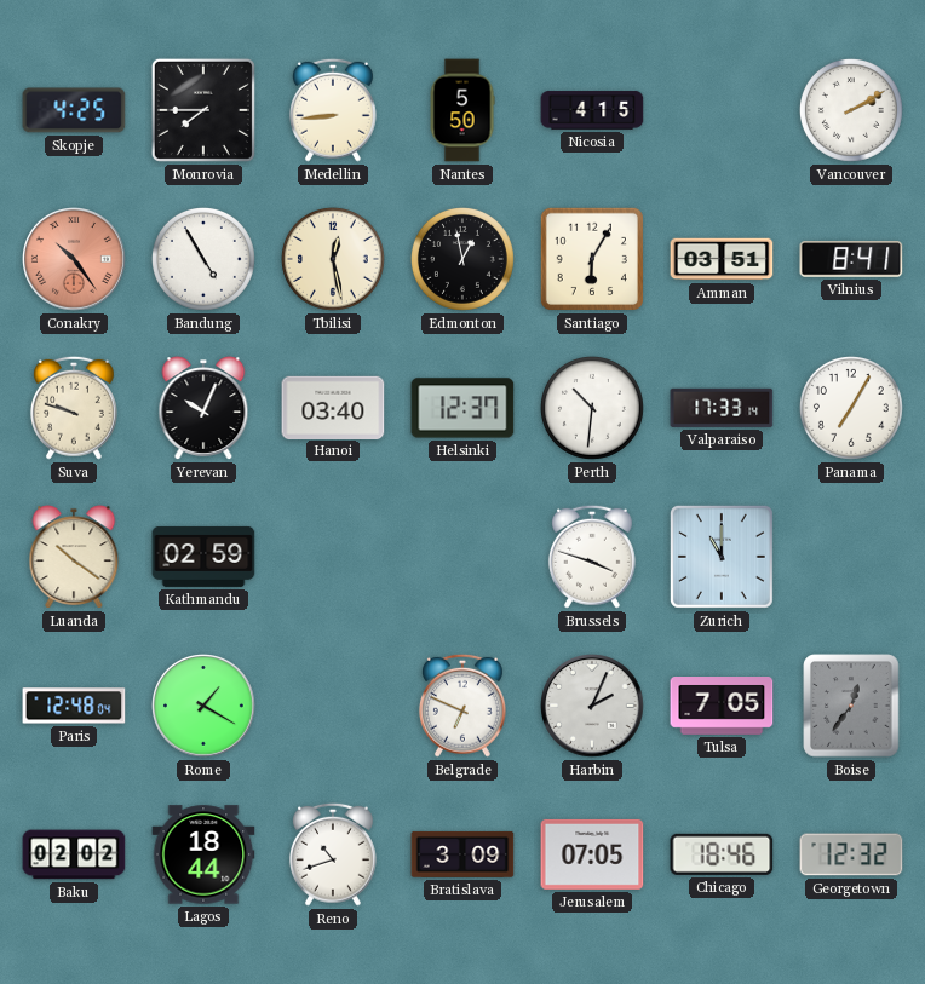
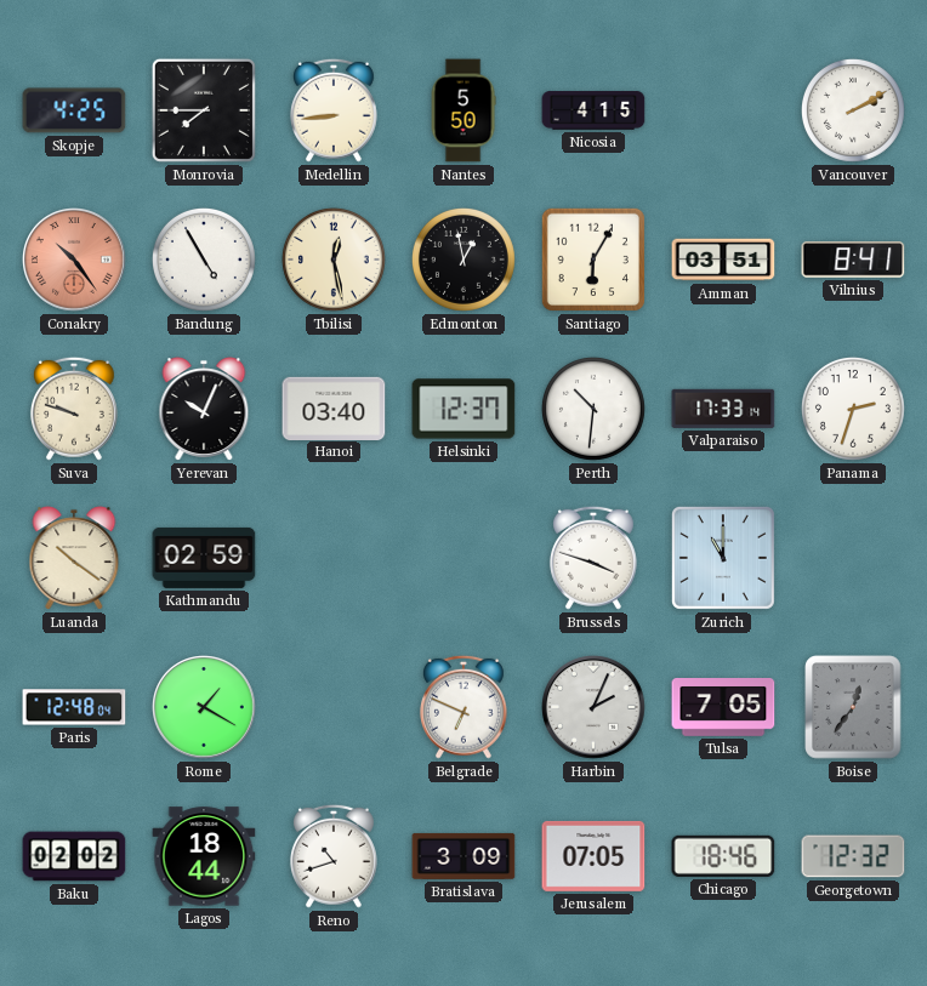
Panama: 7:05 -> 2:33
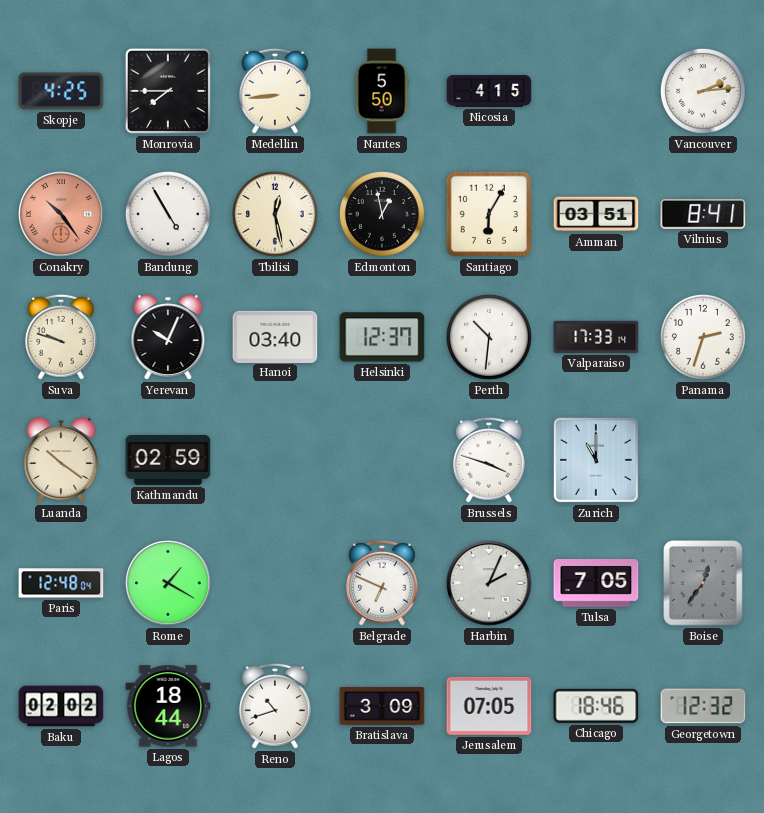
Vancouver: 2:10 -> 2:14
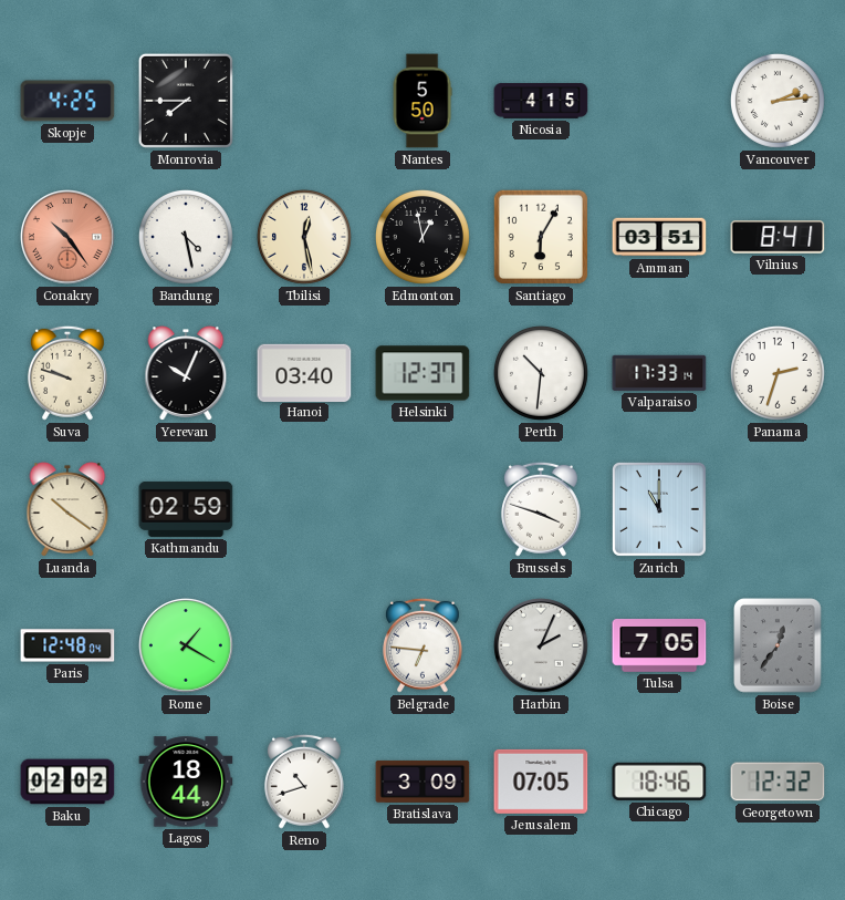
Medellin: 8:44 -> none
Bandung: 4:55 -> 4:28
Belgrade: 6:49 -> 6:46
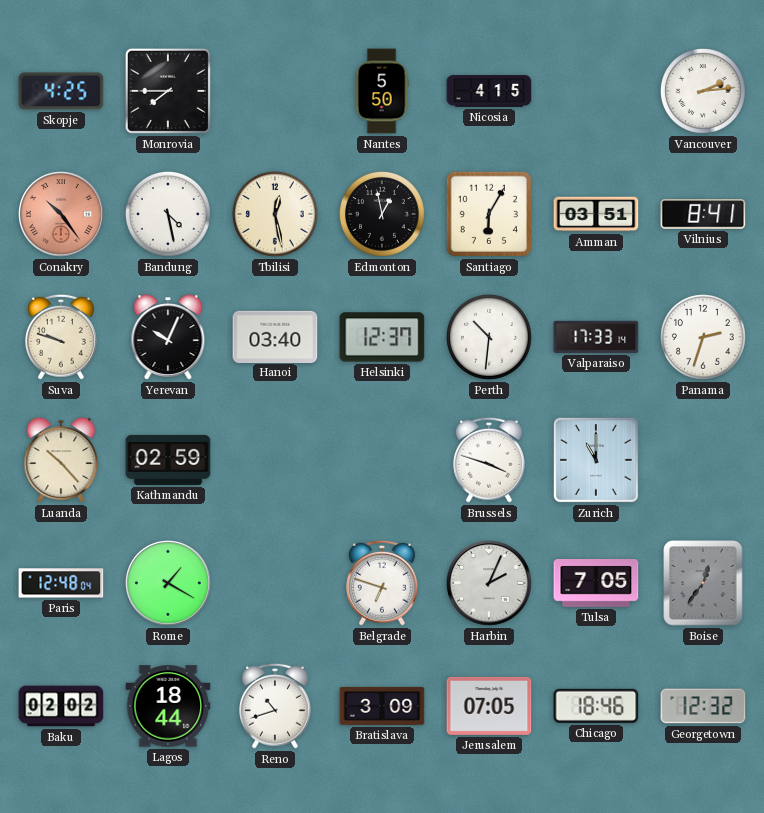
Luanda: 10:21 -> 10:23
Belgrade: 6:46 -> 6:48
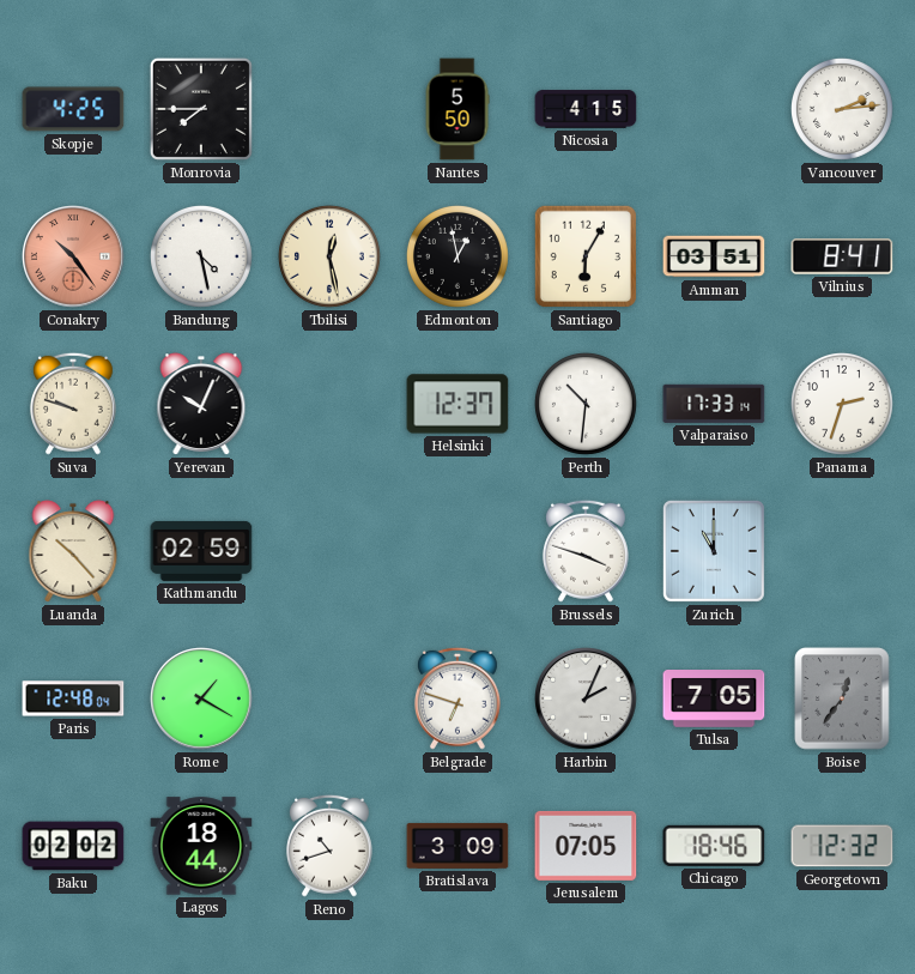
Hanoi: 03:40 -> none
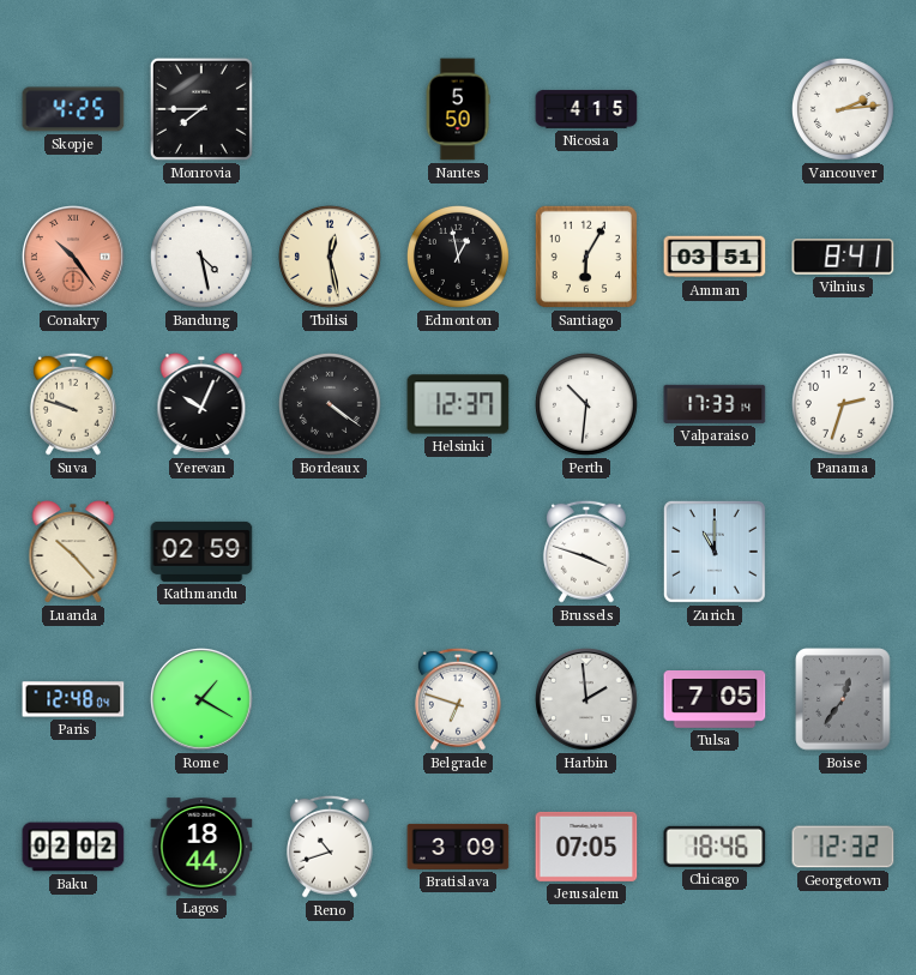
Bordeaux: none -> 4:21
Harbin: 2:04 -> 1:59
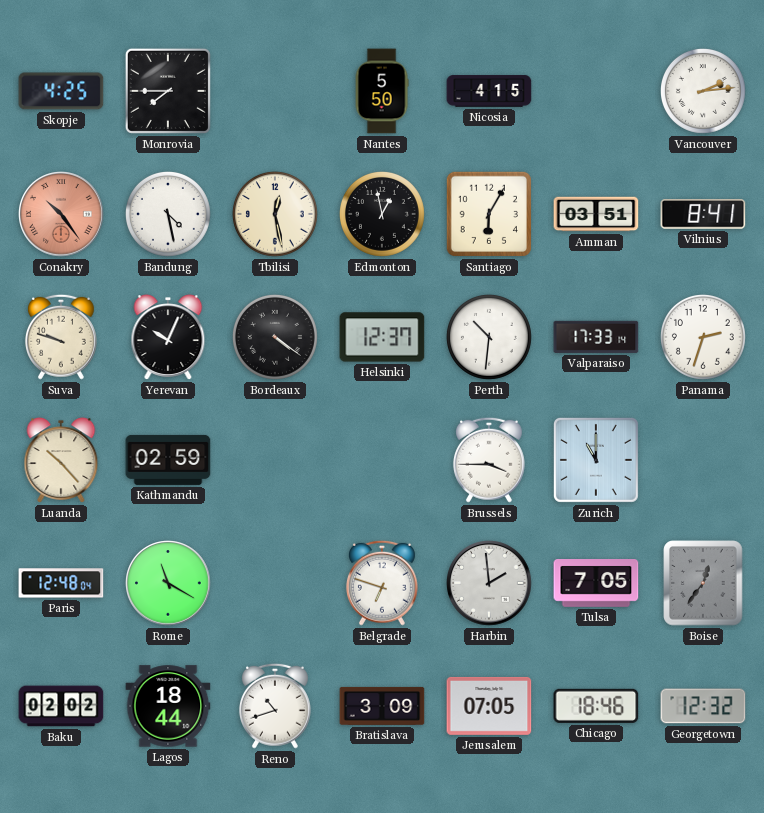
Brussels: 3:48 -> 3:45
Rome: 1:20 -> 11:20
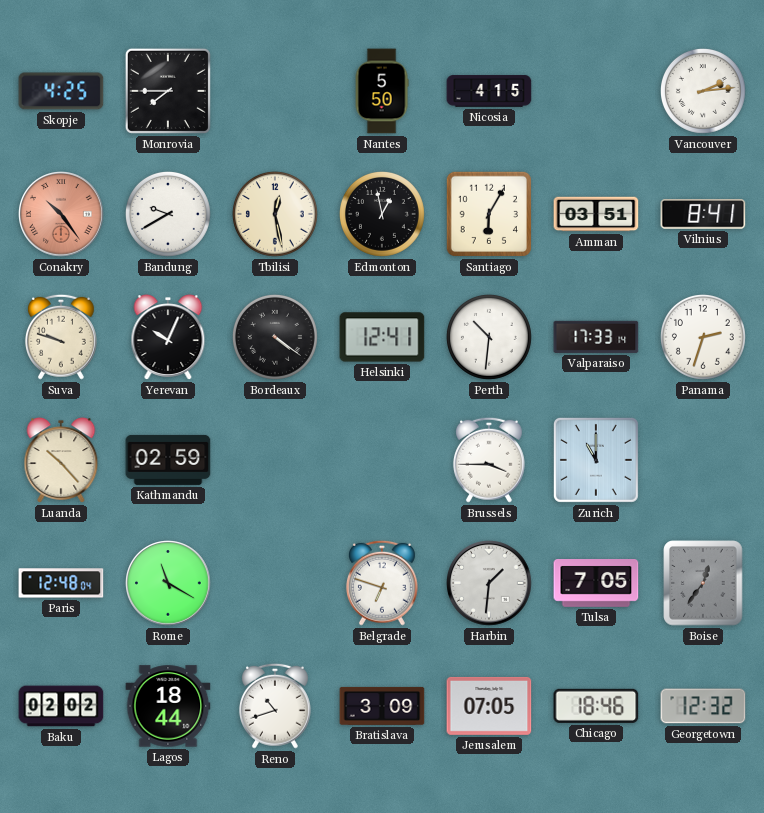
Bandung: 4:28 -> 9:40
Helsinki: 12:37 -> 12:41
Harbin: 1:59 -> 1:31
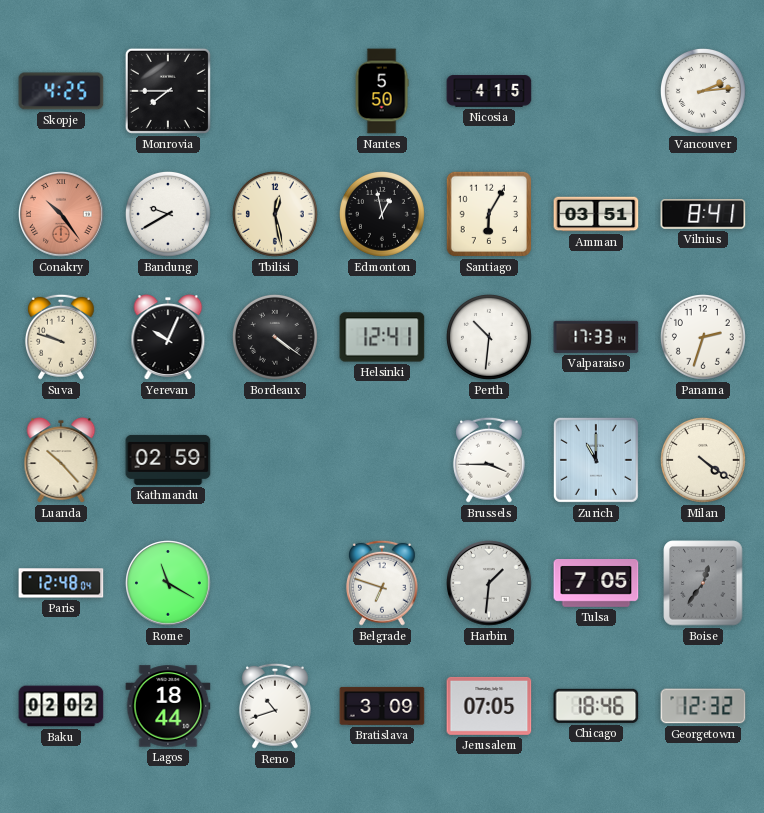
Milan: none -> 4:21
